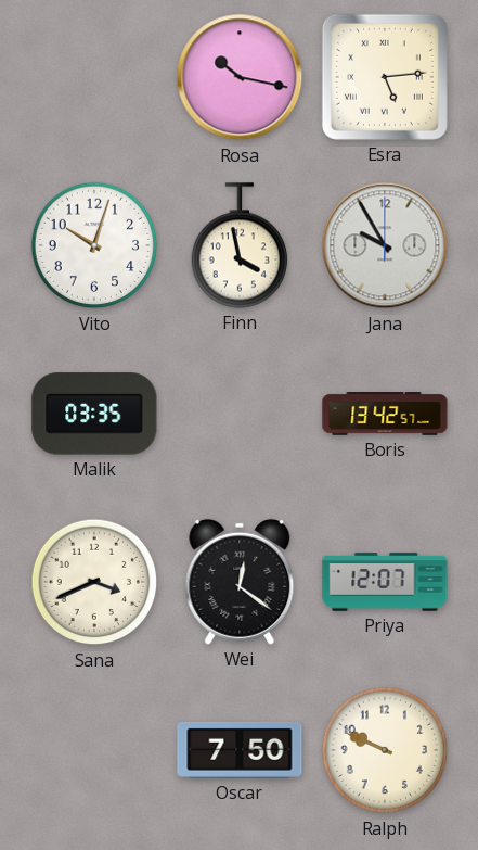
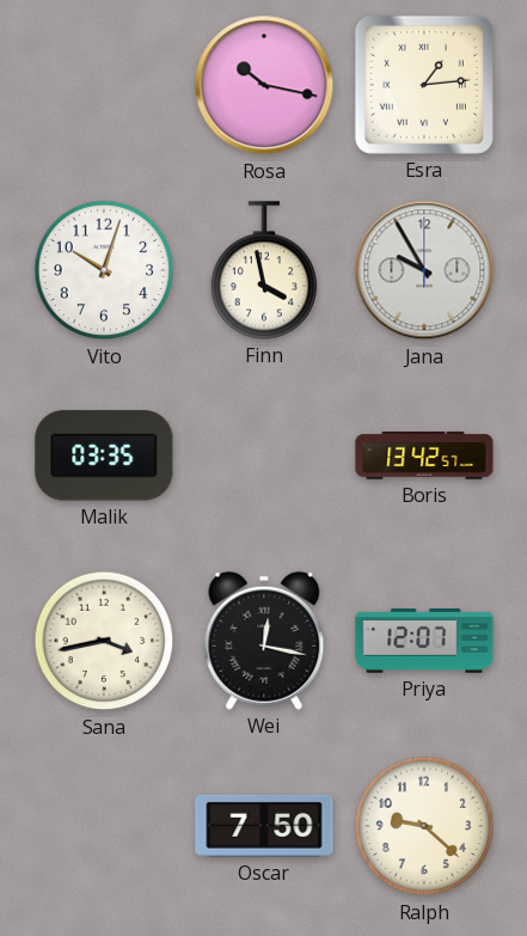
Esra: 5:14 -> 1:14
Sana: 3:41 -> 3:43
Wei: 12:21 -> 12:17
Ralph: 9:49 -> 9:22
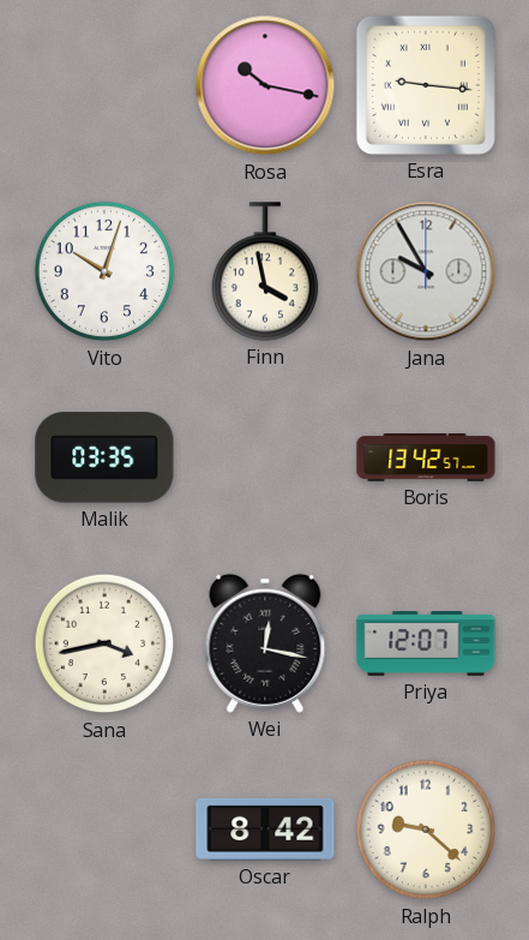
Esra: 1:14 -> 9:16
Oscar: 7:50 -> 8:42
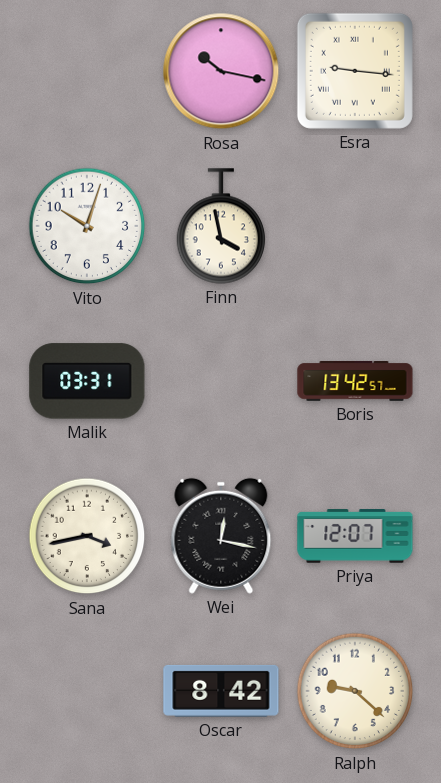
Jana: 9:55 -> none
Malik: 03:35 -> 03:31
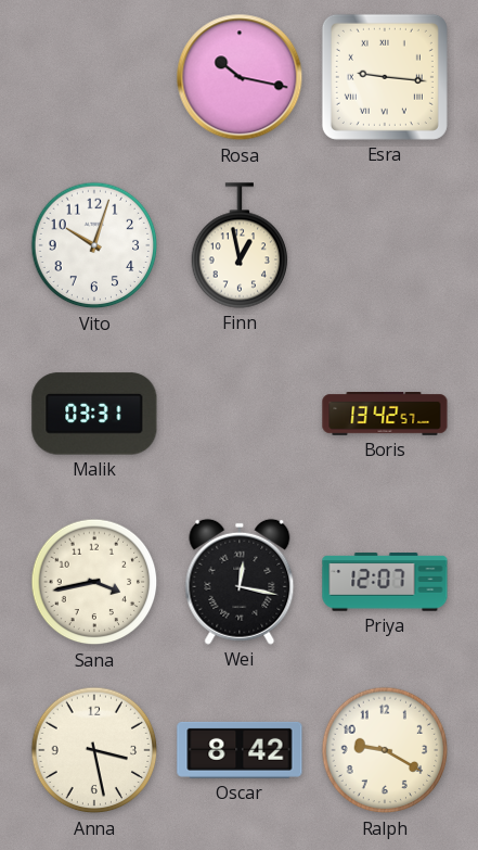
Finn: 3:58 -> 12:58
Anna: none -> 3:28
Ralph: 9:22 -> 9:20
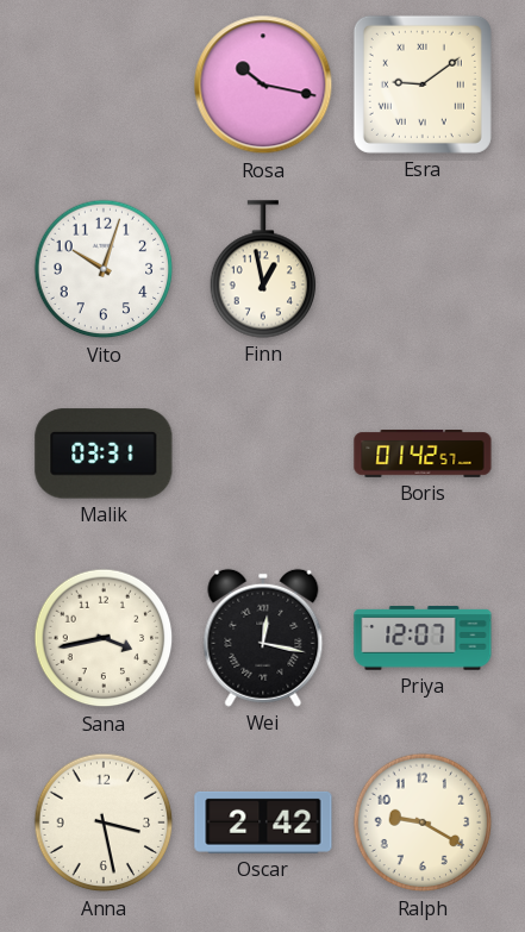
Esra: 9:16 -> 9:09
Boris: 13:42 -> 01:42
Oscar: 8:42 -> 2:42
